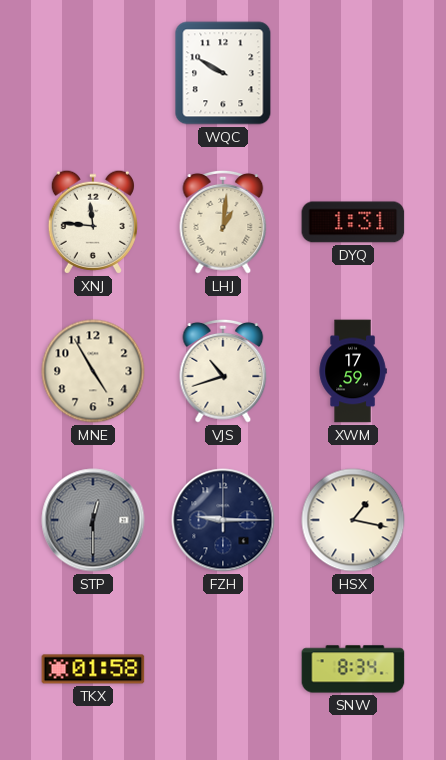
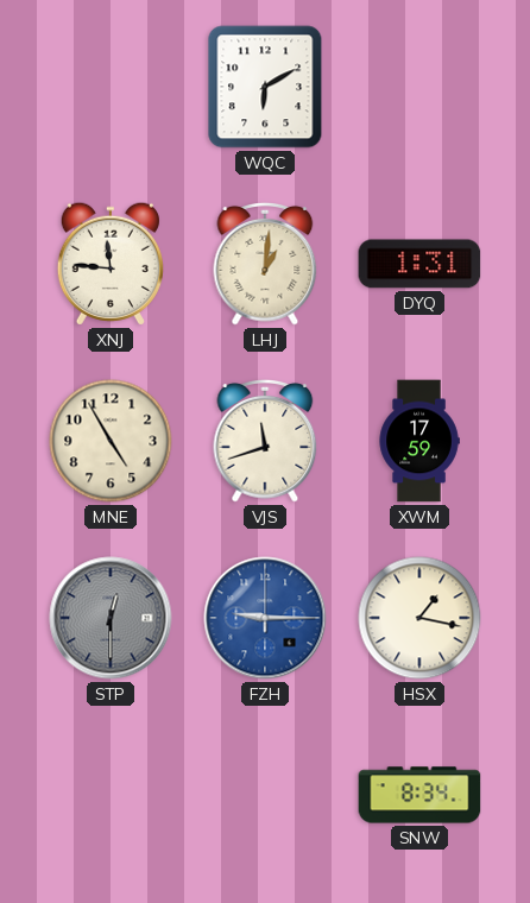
WQC: 9:50 -> 6:10
VJS: 10:42 -> 11:42
FZH dial: navy -> blue
TKX: 01:58 -> none
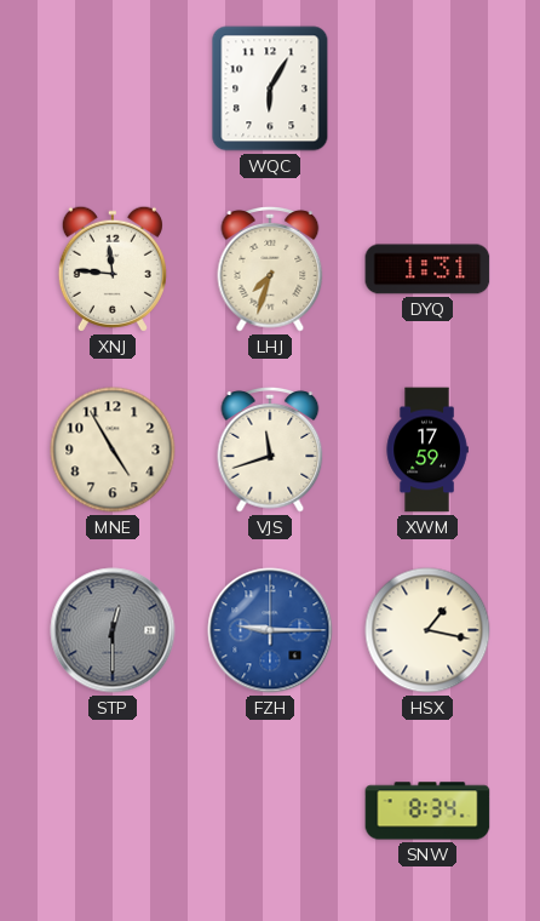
WQC: 6:10 -> 6:05
LHJ: 1:01 -> 7:33
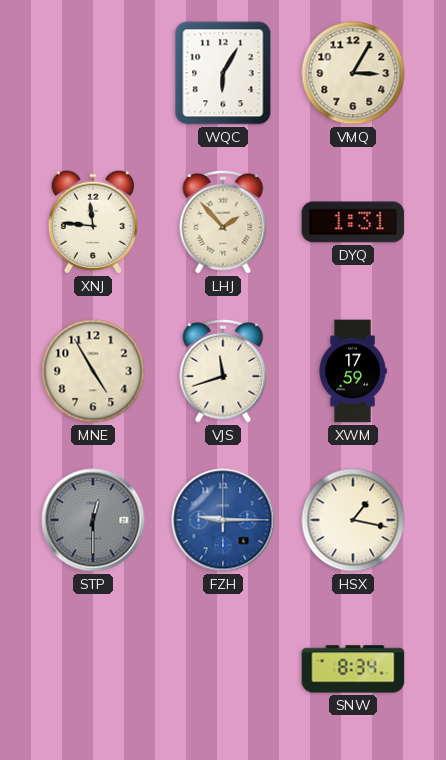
VMQ: none -> 3:05
LHJ: 7:33 -> 1:53
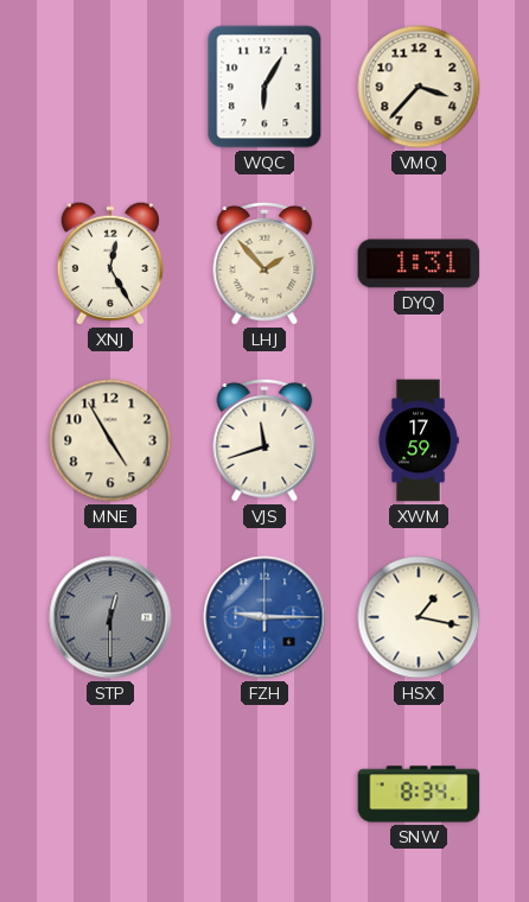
VMQ: 3:05 -> 3:37
XNJ: 11:46 -> 12:25
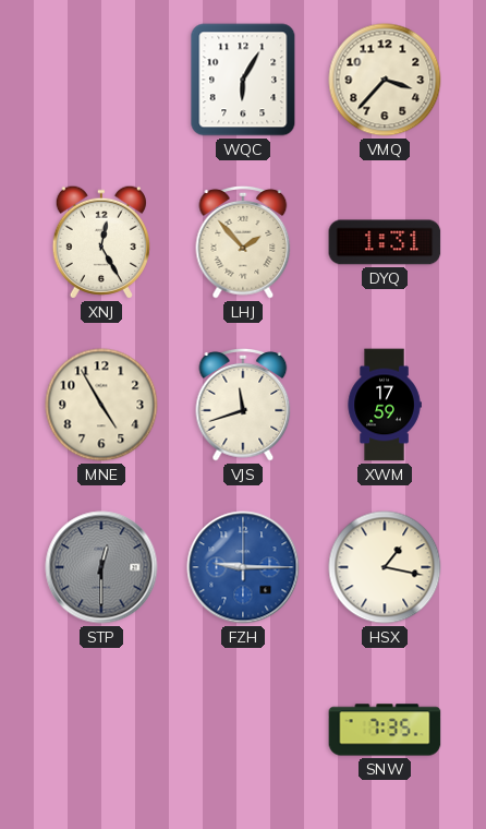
SNW: 8:34 -> 7:35
